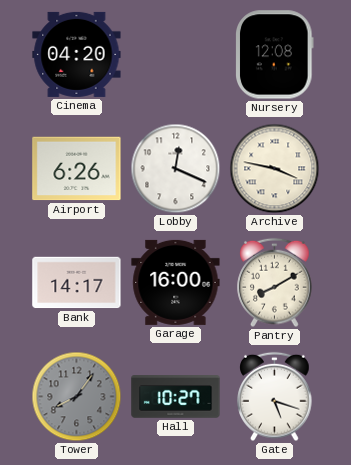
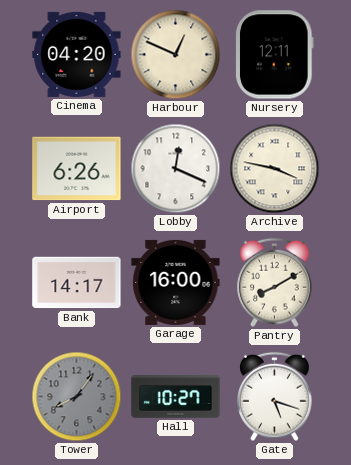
Harbour: none -> 12:49
Nursery: 12:08 -> 12:11
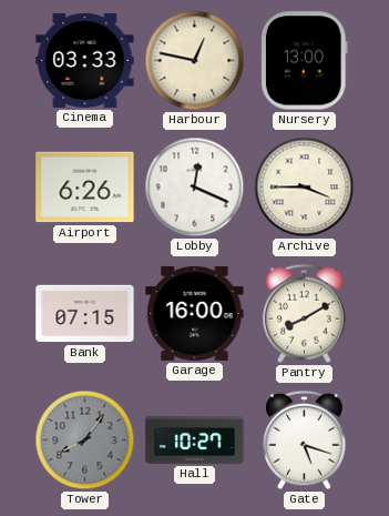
Cinema: 04:20 -> 03:33
Harbour: 12:49 -> 12:47
Nursery: 12:11 -> 13:00
Archive: 3:47 -> 3:45
Bank: 14:17 -> 07:15
